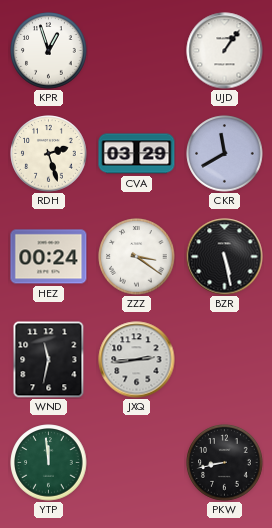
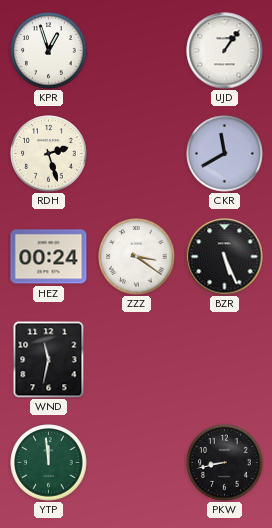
CVA: 03:29 -> none
BZR: 5:28 -> 5:26
JXQ: 2:44 -> none
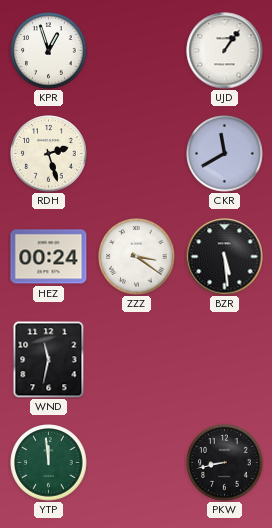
BZR: 5:26 -> 5:29
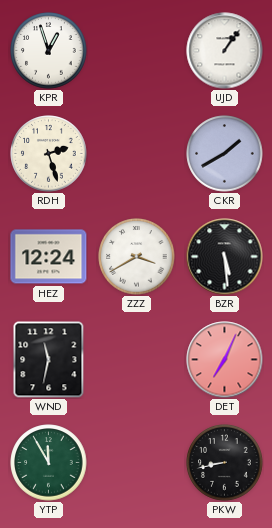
CKR: 11:40 -> 1:40
HEZ: 00:24 -> 12:24
ZZZ: 3:21 -> 3:40
DET: none -> 7:04
YTP: 11:59 -> 11:55
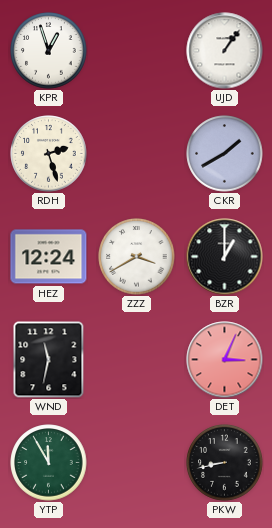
BZR: 5:29 -> 1:00
DET: 7:04 -> 3:04
